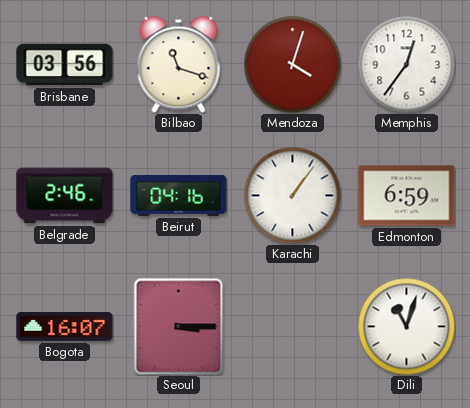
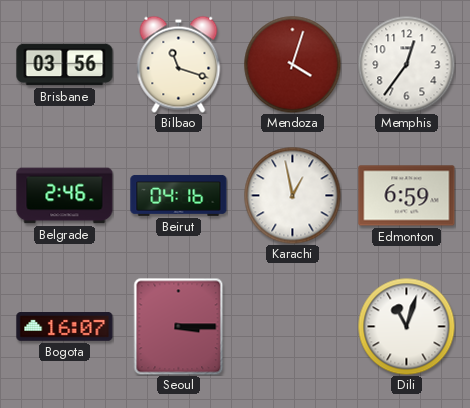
Karachi: 1:06 -> 12:58
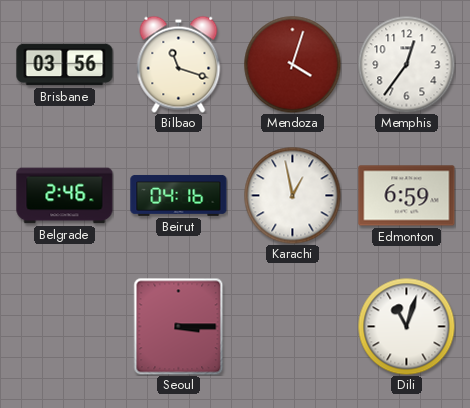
Bogota: 16:07 -> none
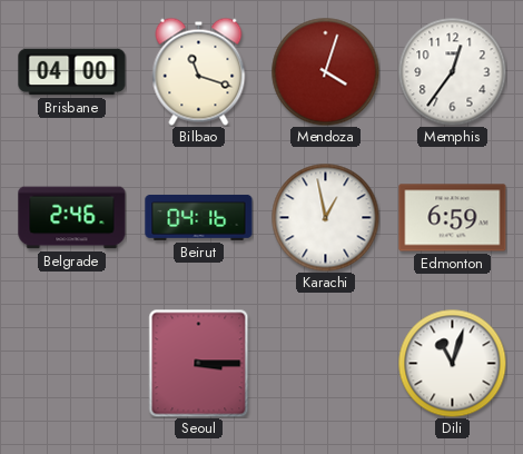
Brisbane: 03:56 -> 04:00
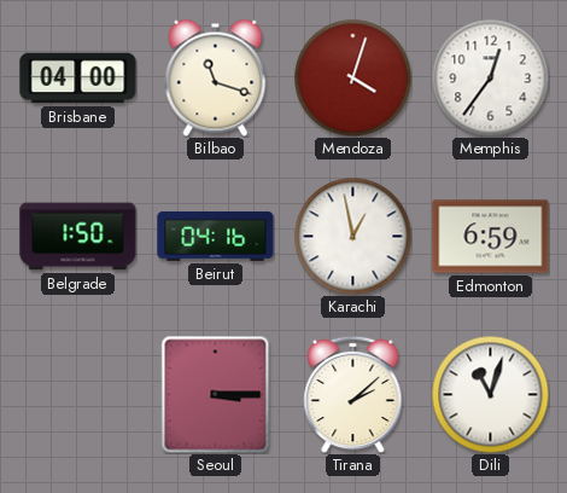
Belgrade: 2:46 -> 1:50
Tirana: none -> 2:08
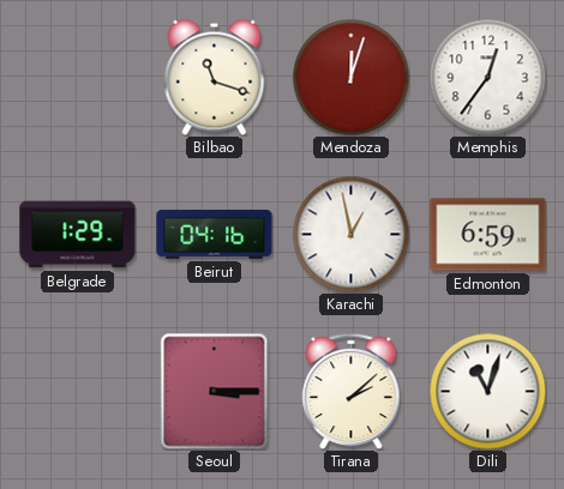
Brisbane: 04:00 -> none
Mendoza: 4:03 -> 12:03
Belgrade: 1:50 -> 1:29
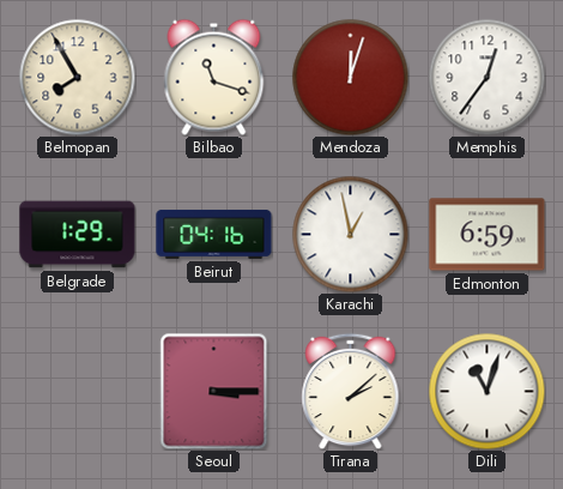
Belmopan: none -> 7:55
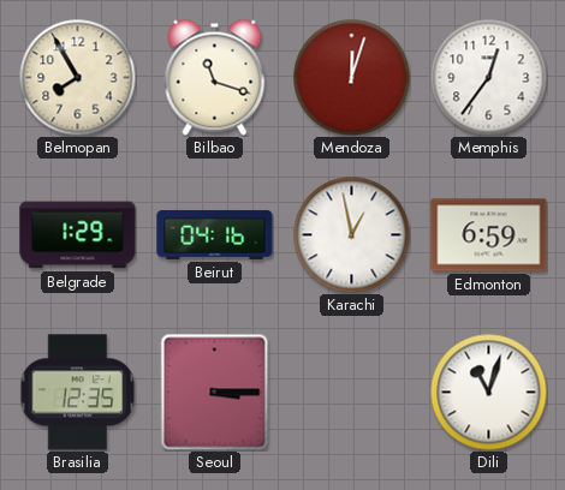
Brasilia: none -> 12:35
Tirana: 2:08 -> none
